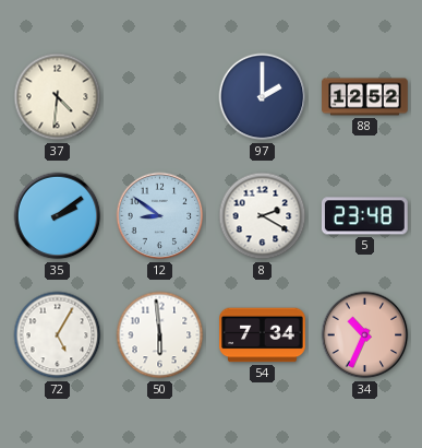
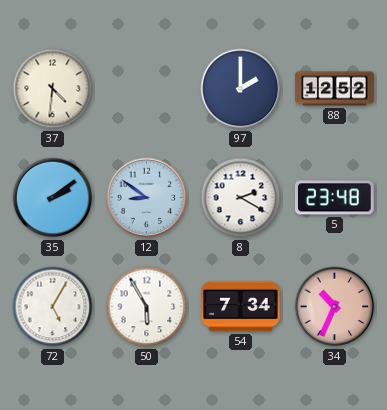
50: 5:59 -> 5:55
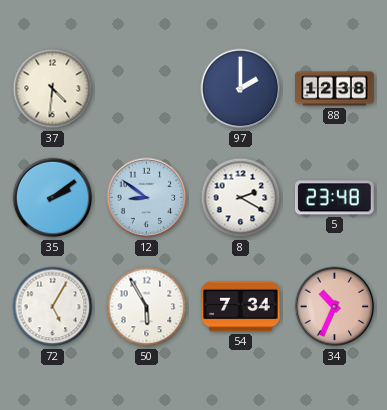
88: 12:52 -> 12:38
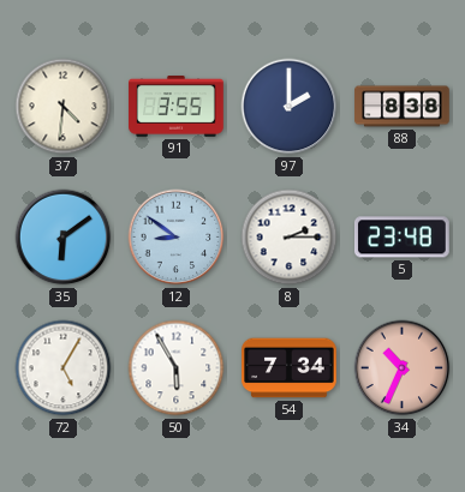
91: none -> 3:55
88: 12:38 -> 8:38
35: 2:09 -> 6:09
8: 2:20 -> 2:15
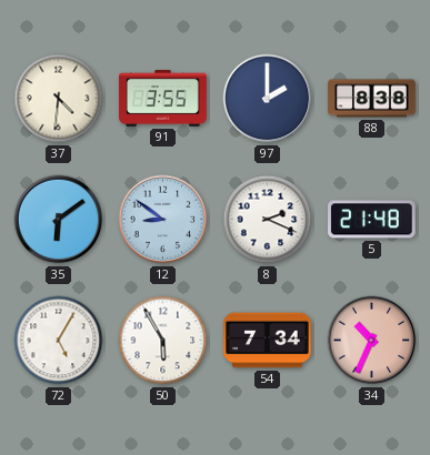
8: 2:15 -> 2:19
5: 23:48 -> 21:48
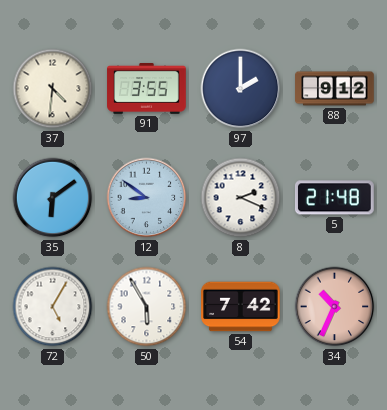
88: 8:38 -> 9:12
54: 7:34 -> 7:42
